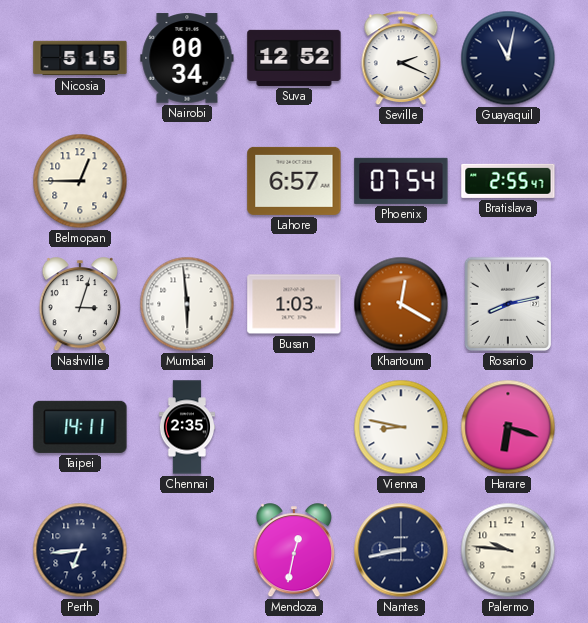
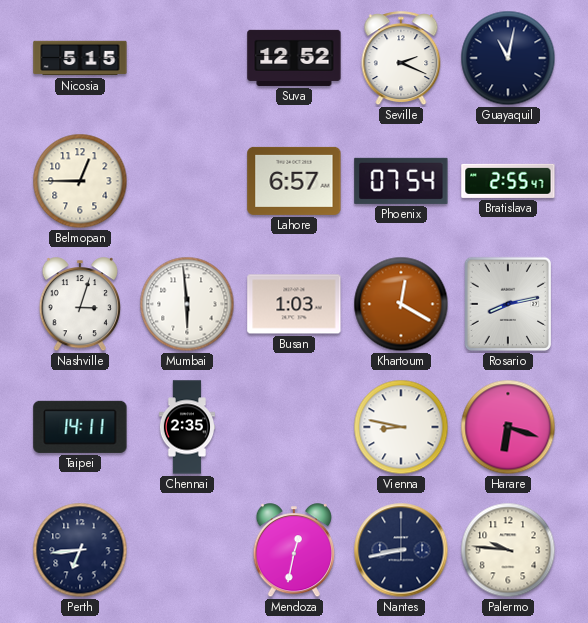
Nairobi: 00:34 -> none
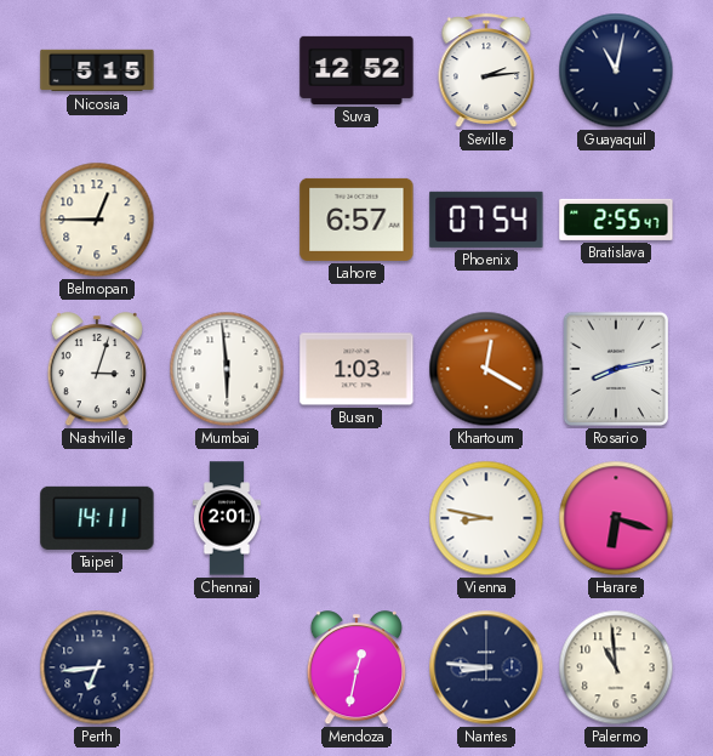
Seville: 2:19 -> 2:14
Chennai: 2:35 -> 2:01
Nantes: 8:43 -> 8:46
Palermo: 9:46 -> 10:59
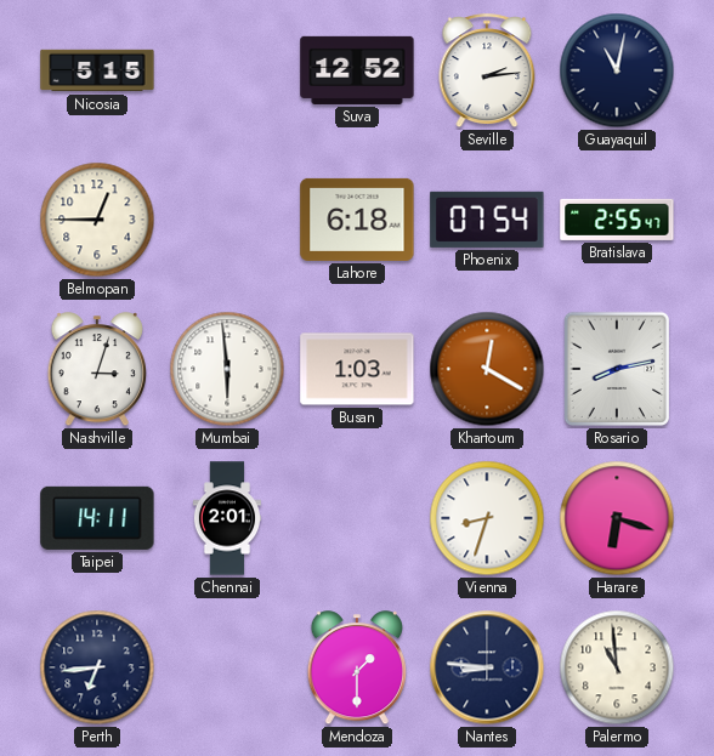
Lahore: 6:57 -> 6:18
Vienna: 8:47 -> 8:33
Mendoza: 12:32 -> 1:30
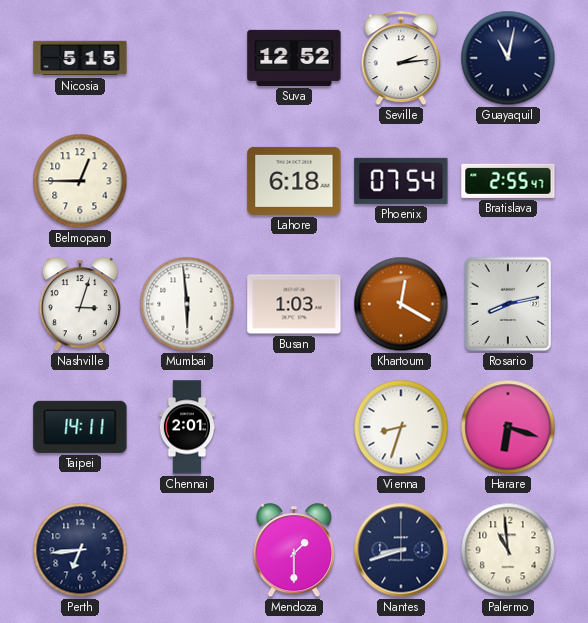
Nantes: 8:46 -> 8:42
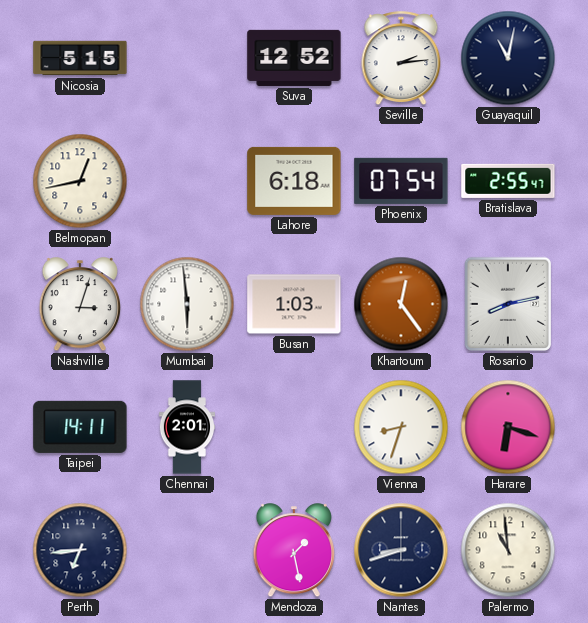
Belmopan: 12:45 -> 12:43
Khartoum: 12:20 -> 12:24
Mendoza: 1:30 -> 1:28
